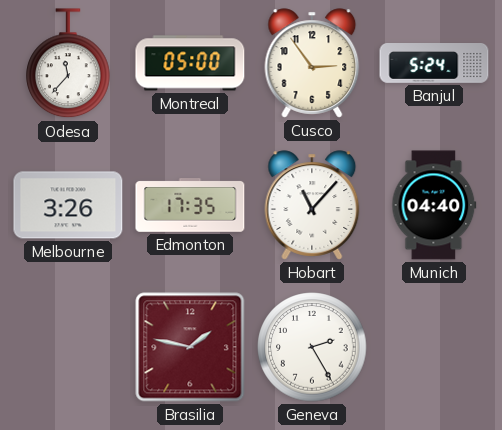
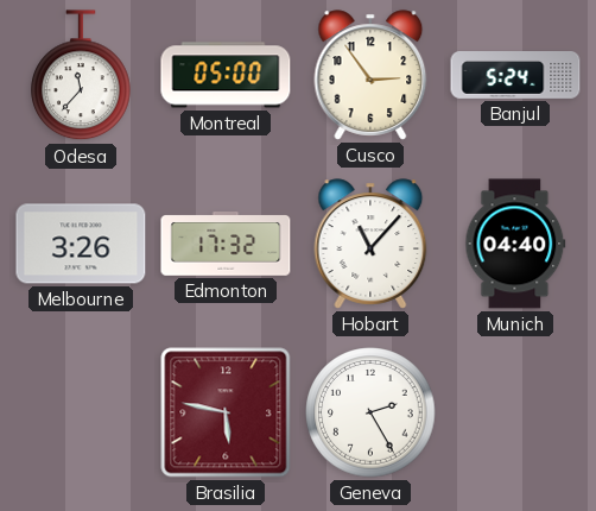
Edmonton: 17:35 -> 17:32
Brasilia: 1:47 -> 5:47
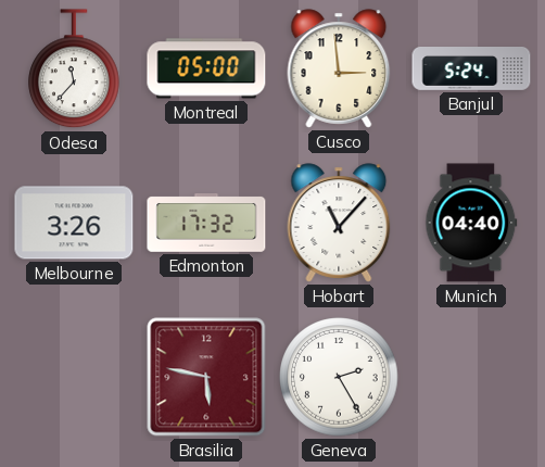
Cusco: 2:54 -> 2:59
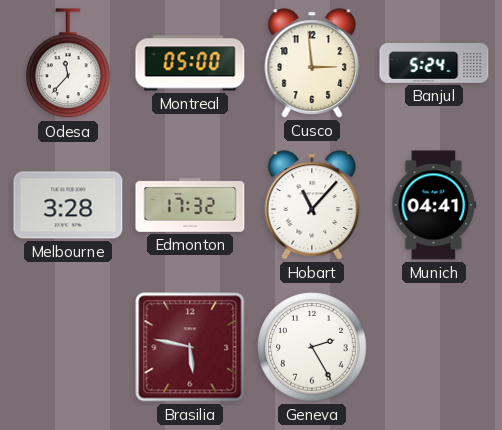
Melbourne: 3:26 -> 3:28
Munich: 04:40 -> 04:41
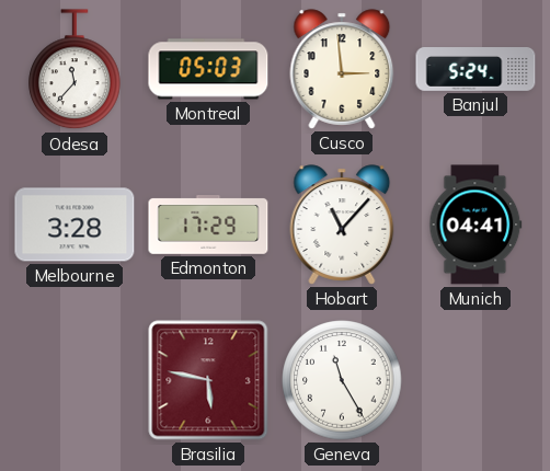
Montreal: 05:00 -> 05:03
Edmonton: 17:32 -> 17:29
Geneva: 2:25 -> 11:25
